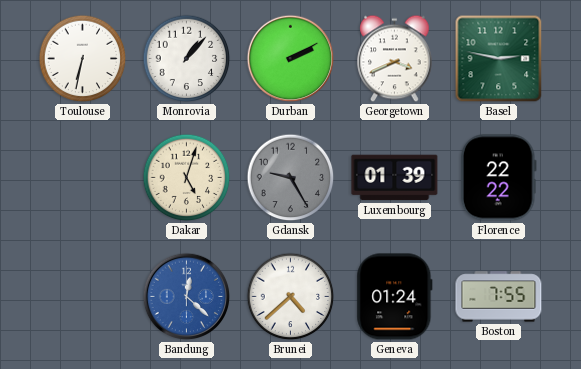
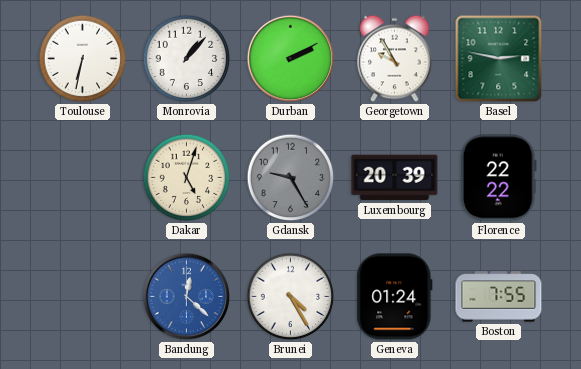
Georgetown: 3:41 -> 9:55
Luxembourg: 01:39 -> 20:39
Brunei: 4:38 -> 4:25
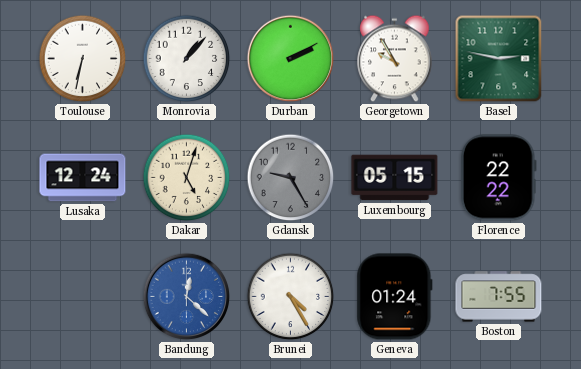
Lusaka: none -> 12:24
Luxembourg: 20:39 -> 05:15
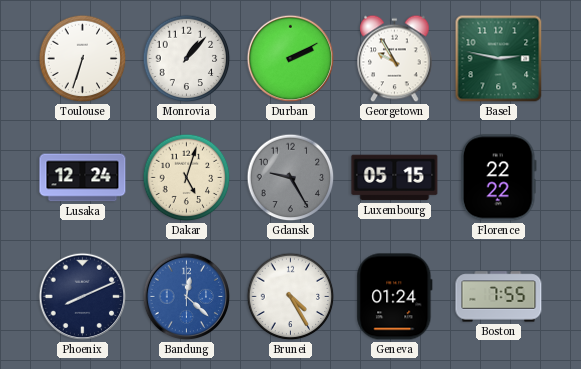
Toulouse: 6:32 -> 6:33
Phoenix: none -> 8:11
